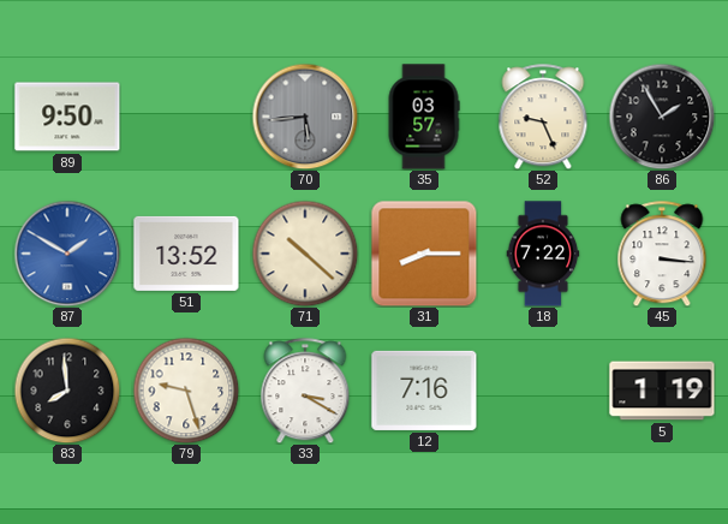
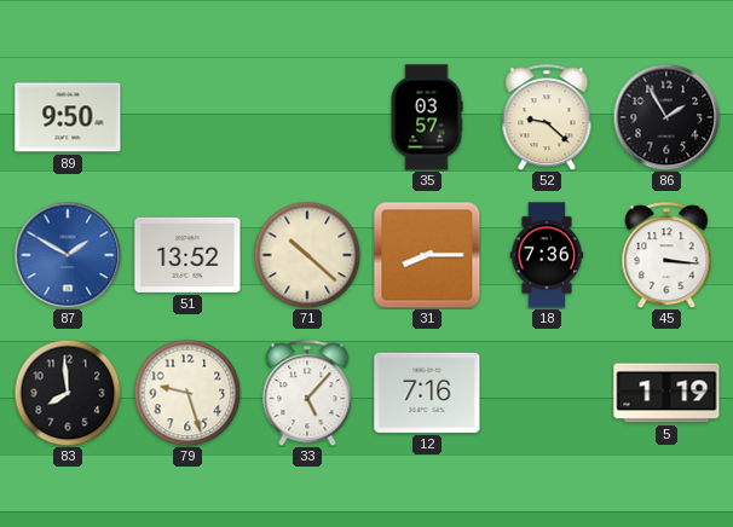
70: 5:44 -> none
52: 9:26 -> 9:22
18: 7:22 -> 7:36
33: 3:20 -> 5:07
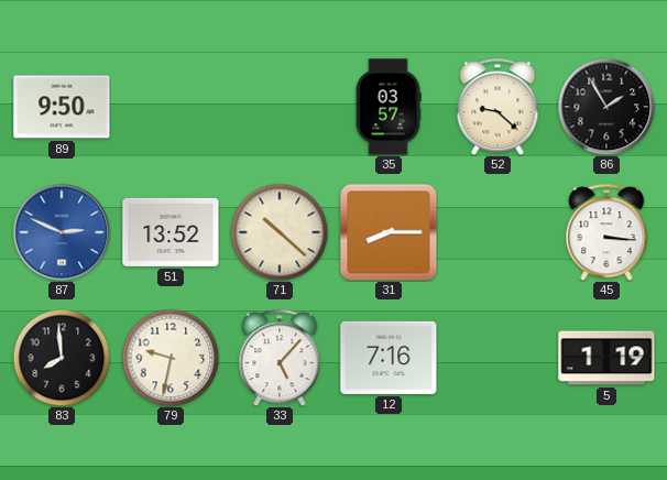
87: 1:50 -> 2:49
18: 7:36 -> none
79: 9:27 -> 9:32
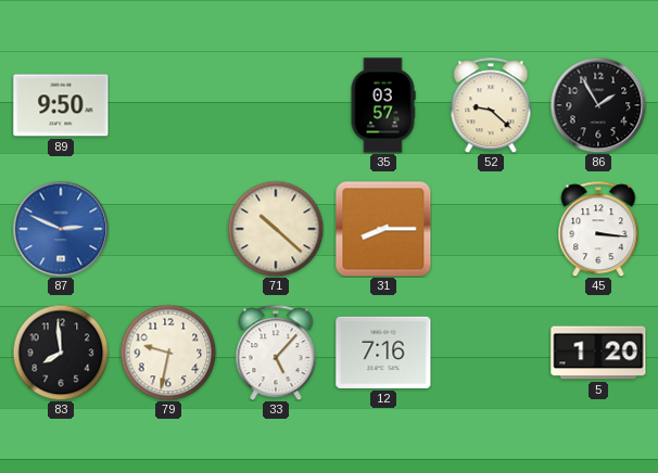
51: 13:52 -> none
5: 1:19 -> 1:20
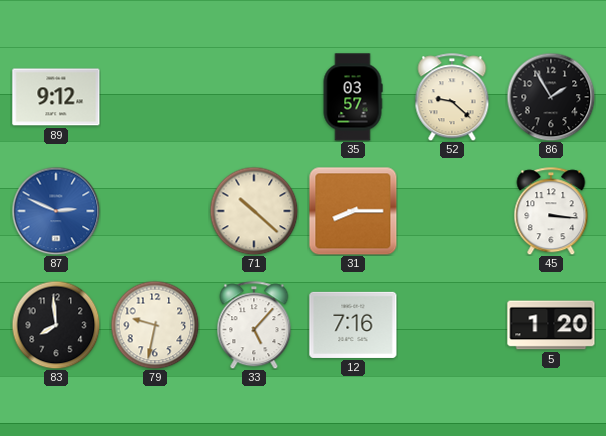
89: 9:50 -> 9:12
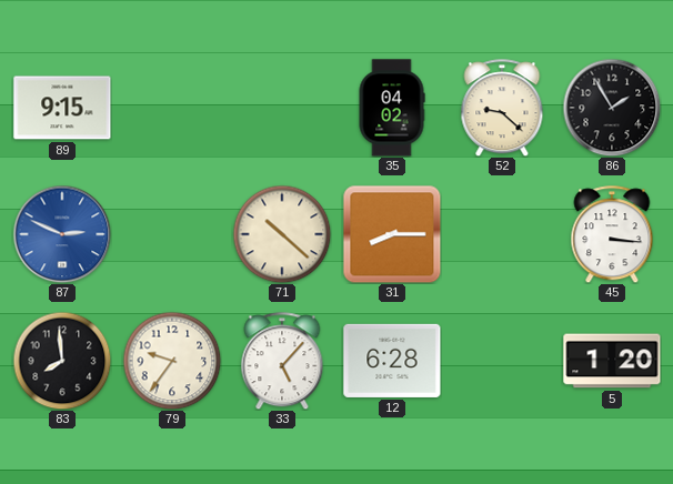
89: 9:12 -> 9:15
35: 03:57 -> 04:02
79: 9:32 -> 9:36
12: 7:16 -> 6:28
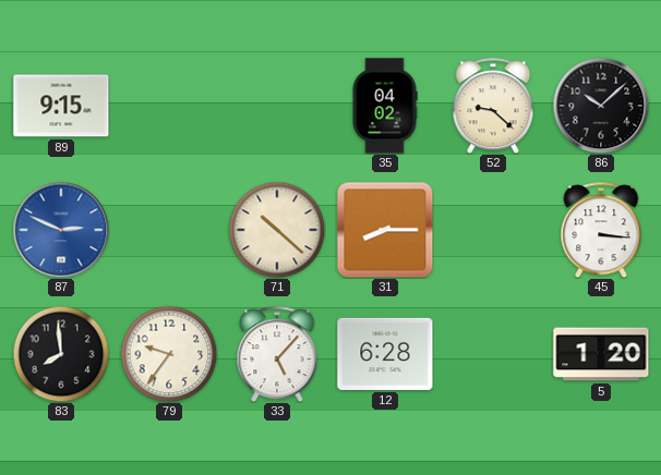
86: 1:55 -> 10:08
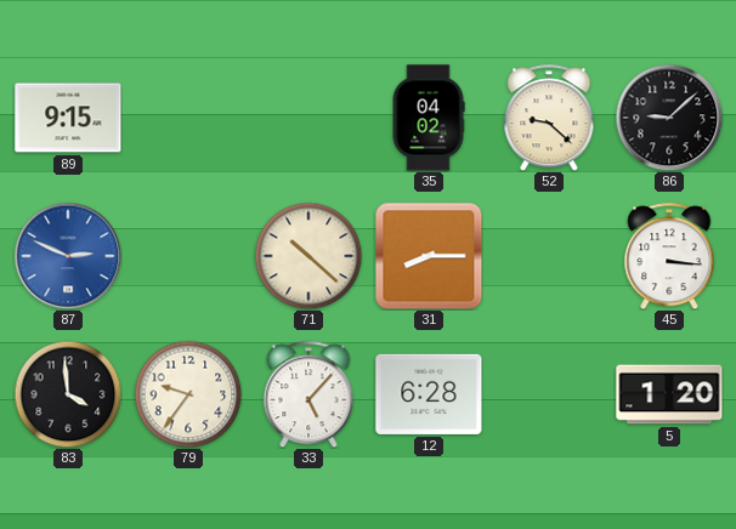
86: 10:08 -> 9:08
83: 7:59 -> 3:59
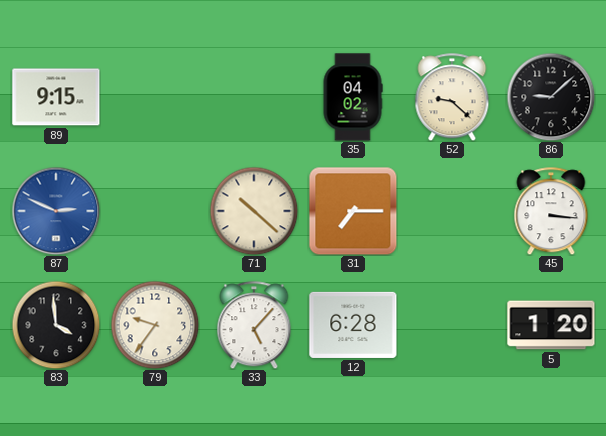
31: 8:15 -> 7:15
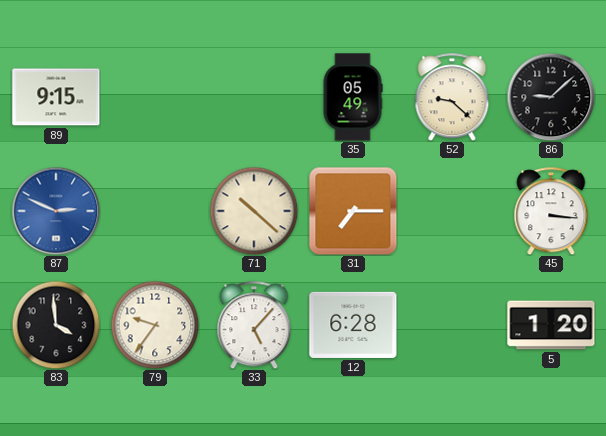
35: 04:02 -> 05:49
